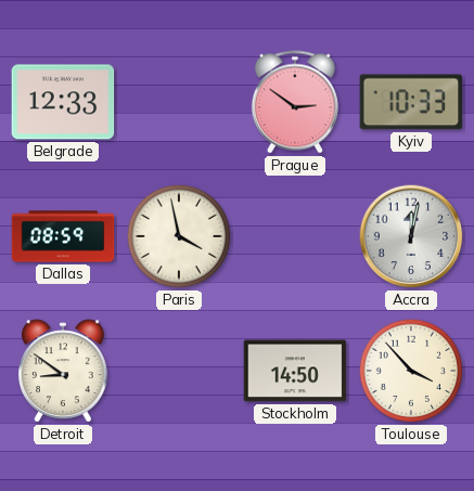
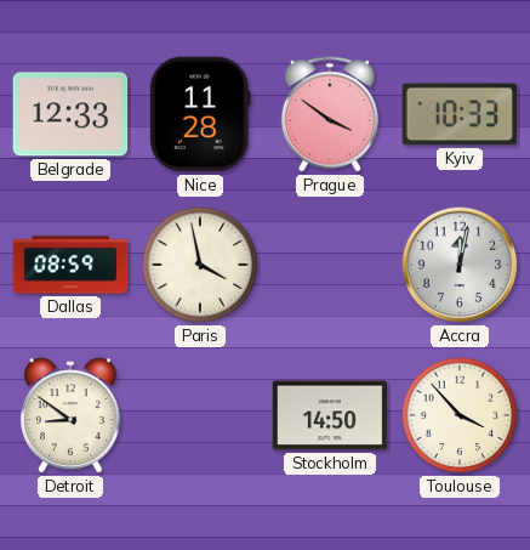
Nice: none -> 11:28
Prague: 2:51 -> 3:51
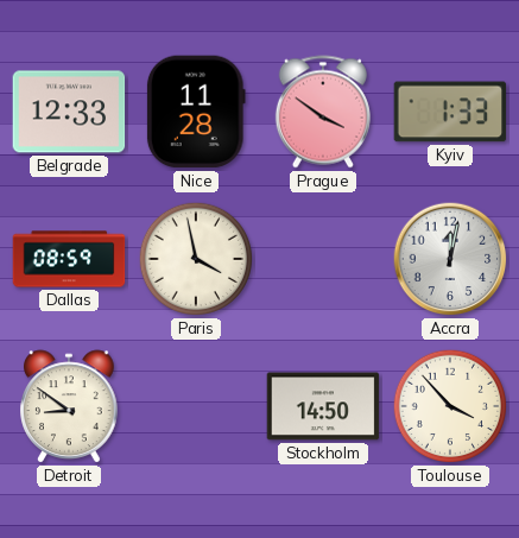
Kyiv: 10:33 -> 1:33
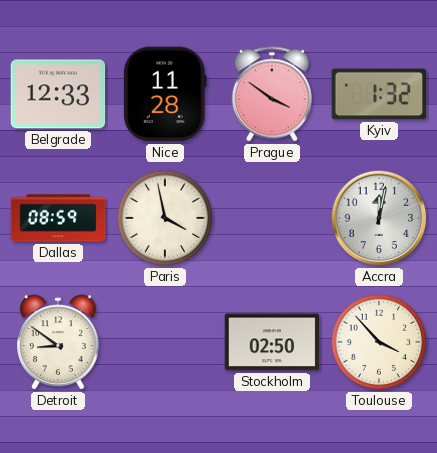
Kyiv: 1:33 -> 1:32
Stockholm: 14:50 -> 02:50
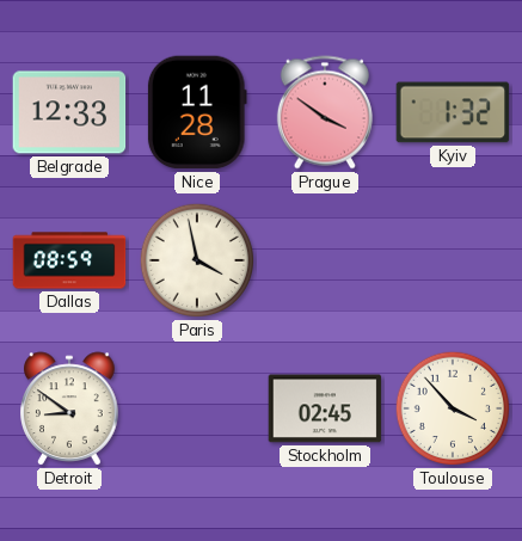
Accra: 12:02 -> none
Stockholm: 02:50 -> 02:45
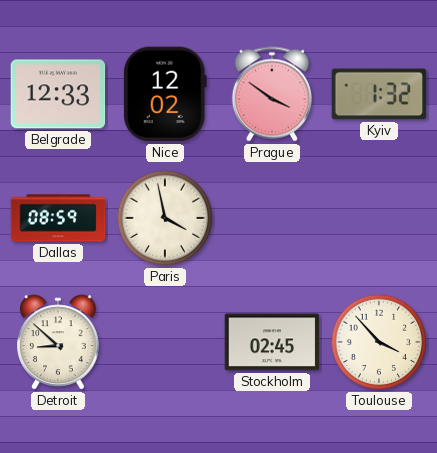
Nice: 11:28 -> 12:02
Detroit: 8:51 -> 8:52
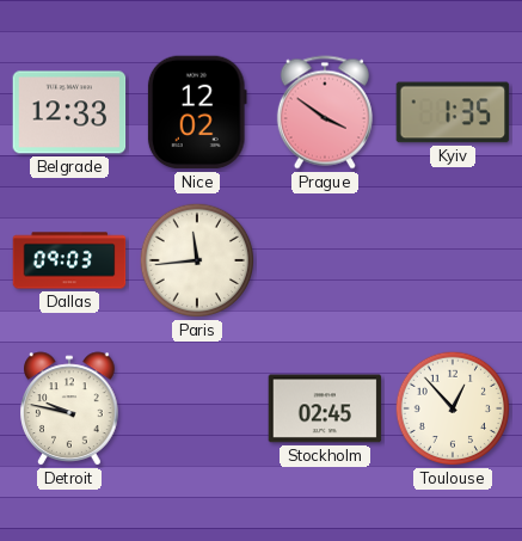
Kyiv: 1:32 -> 1:35
Dallas: 08:59 -> 09:03
Paris: 3:58 -> 11:44
Detroit: 8:52 -> 9:47
Toulouse: 3:53 -> 12:53
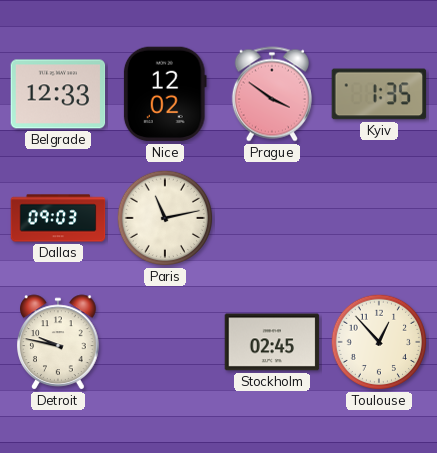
Paris: 11:44 -> 11:13
